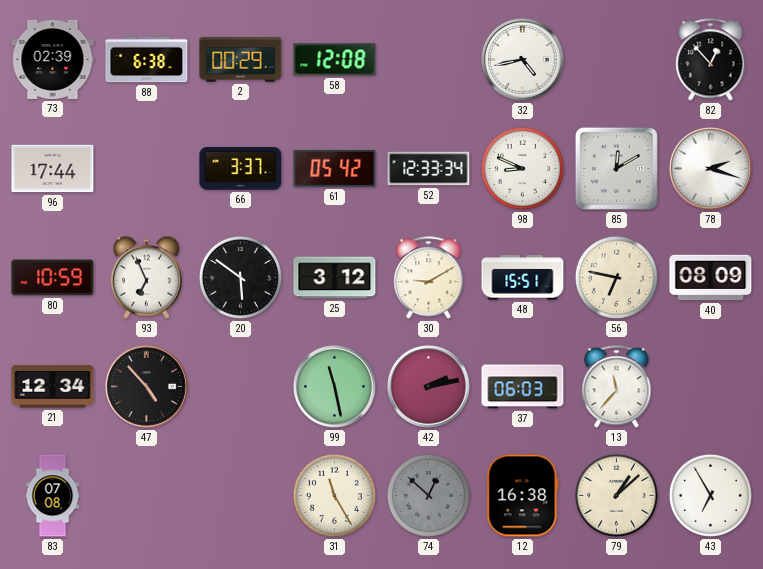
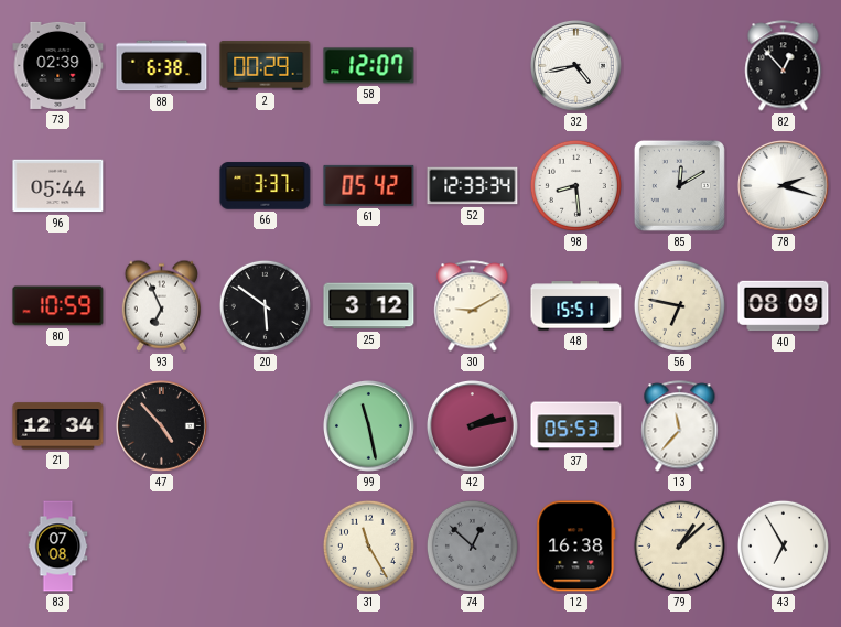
58: 12:08 -> 12:07
96: 17:44 -> 05:44
98: 8:49 -> 8:29
37: 06:03 -> 05:53
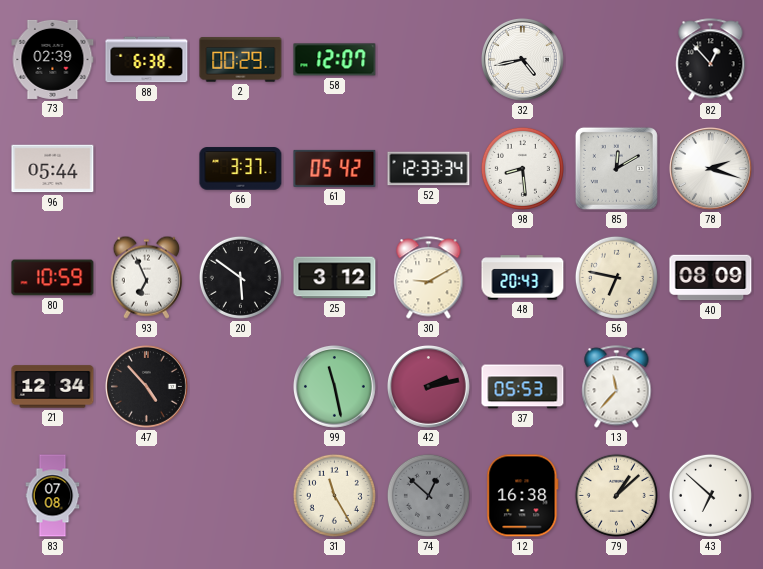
48: 15:51 -> 20:43
43: 6:55 -> 6:52
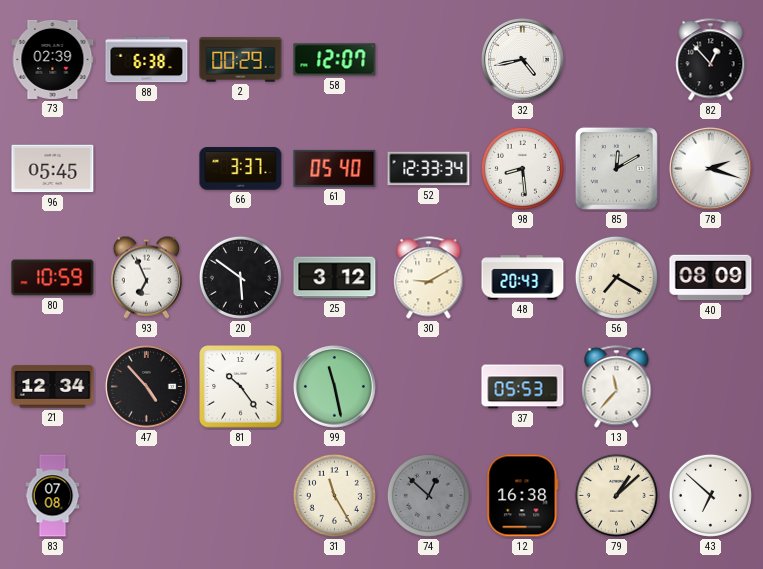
96: 05:44 -> 05:45
61: 05:42 -> 05:40
56: 6:47 -> 7:20
81: none -> 10:24
42: 2:13 -> none
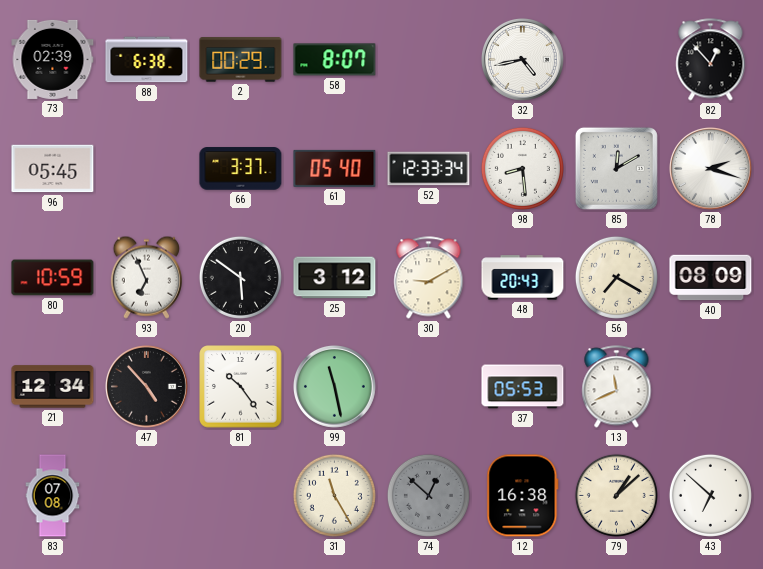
58: 12:07 -> 8:07
13: 11:37 -> 11:41
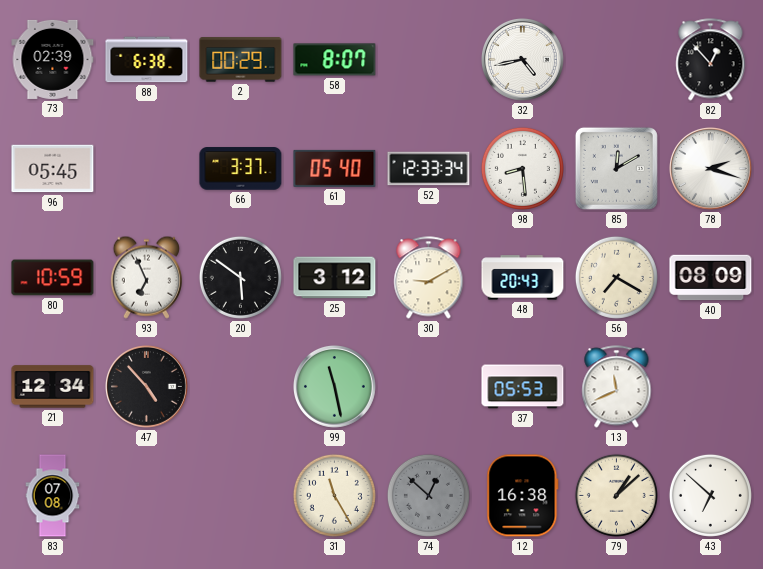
81: 10:24 -> none
